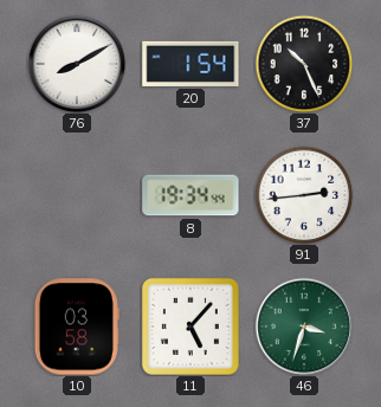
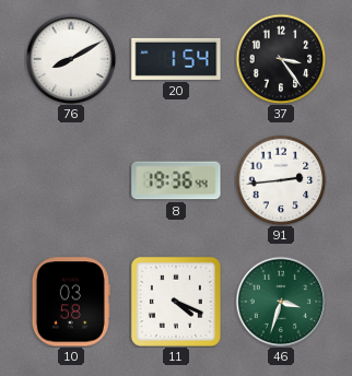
37: 10:26 -> 3:24
8: 19:34 -> 19:36
11: 5:07 -> 4:19
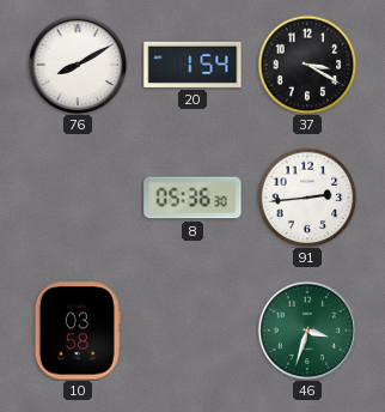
37: 3:24 -> 3:20
8: 19:36 -> 05:36
11: 4:19 -> none
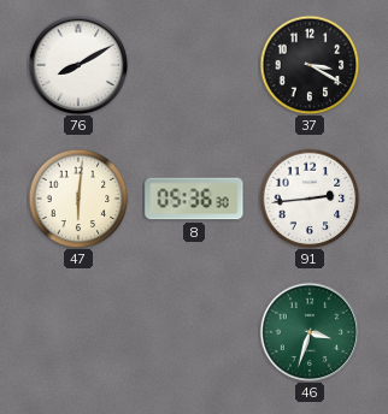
20: 1:54 -> none
47: none -> 6:01
10: 03:58 -> none
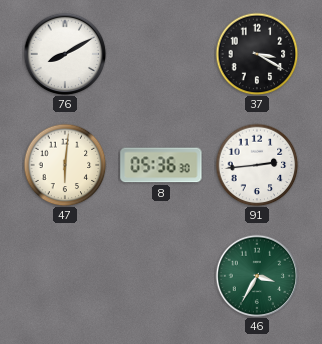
46: 3:33 -> 3:35
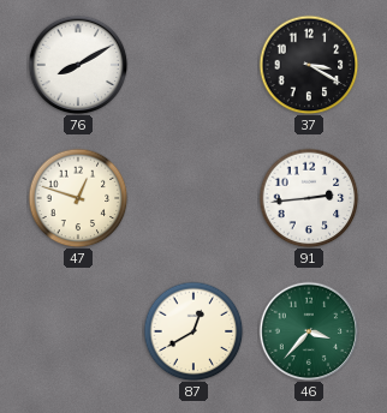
47: 6:01 -> 12:48
8: 05:36 -> none
87: none -> 12:40
46: 3:35 -> 3:37
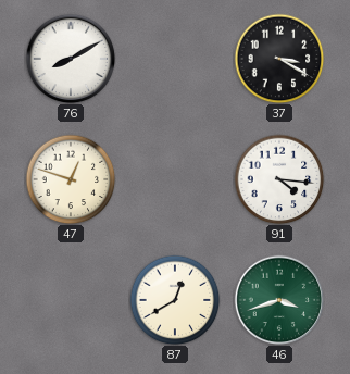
91: 2:44 -> 4:16
46: 3:37 -> 3:42
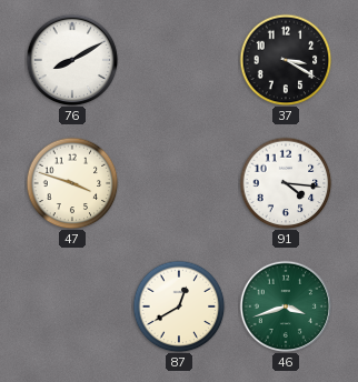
47: 12:48 -> 3:48
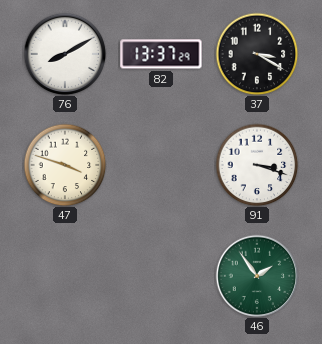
82: none -> 13:37
91: 4:16 -> 3:18
87: 12:40 -> none
46: 3:42 -> 1:54
